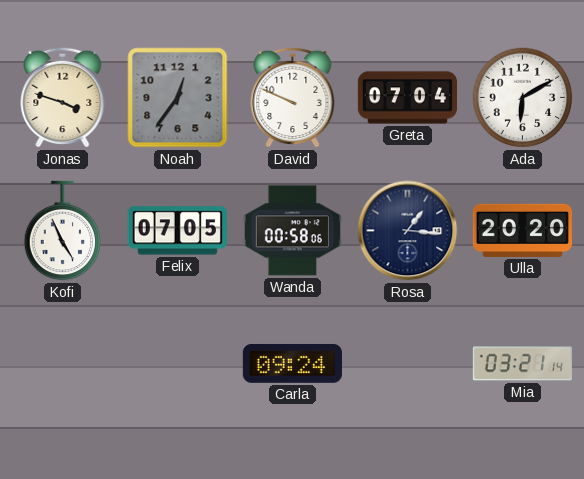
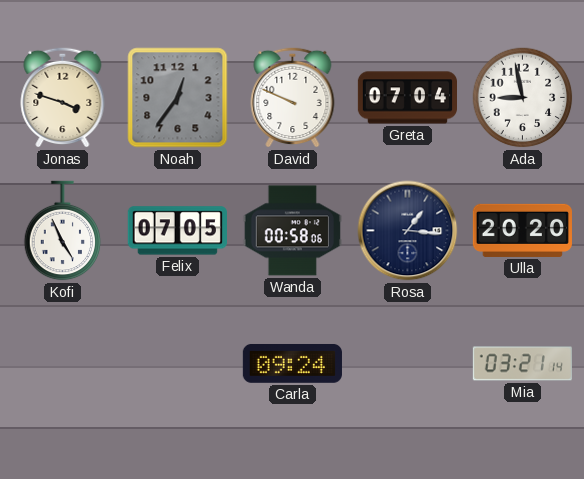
Ada: 6:10 -> 8:58
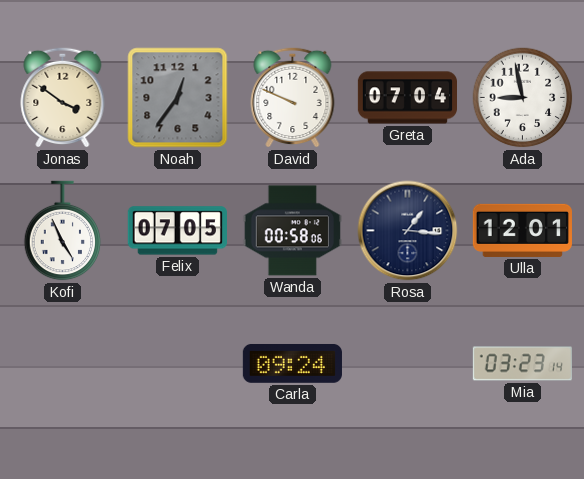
Jonas: 3:48 -> 3:51
Ulla: 20:20 -> 12:01
Mia: 03:21 -> 03:23
